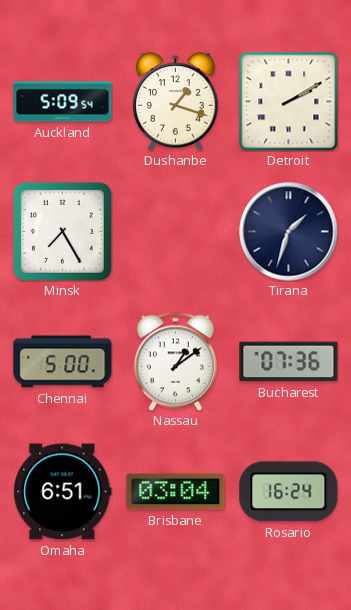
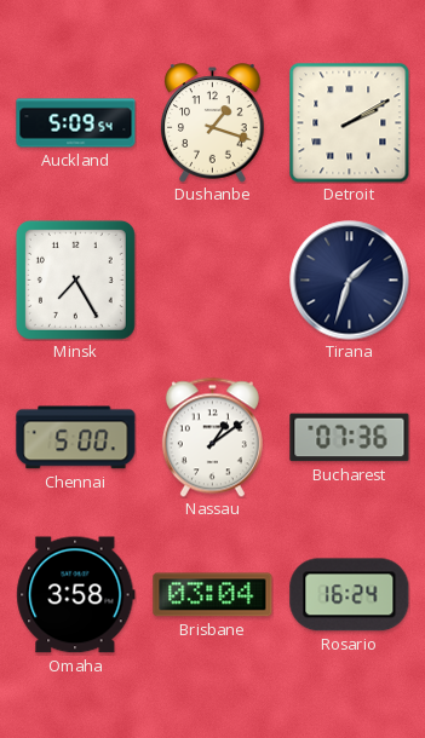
Omaha: 6:51 -> 3:58
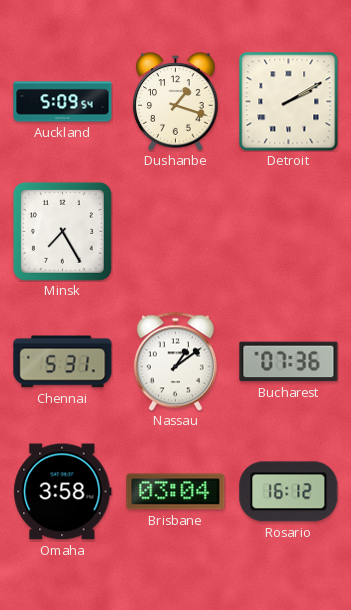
Tirana: 1:33 -> none
Chennai: 5:00 -> 5:31
Rosario: 16:24 -> 16:12
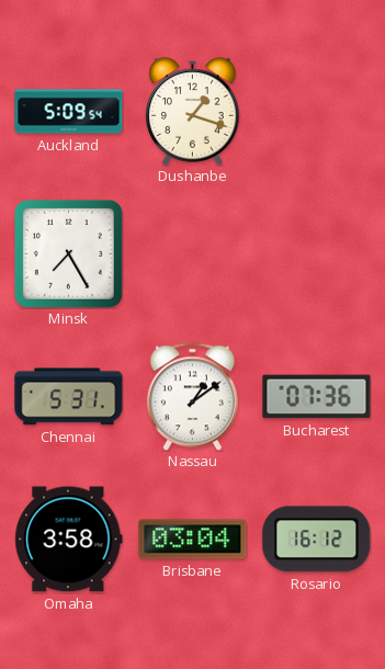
Detroit: 2:10 -> none
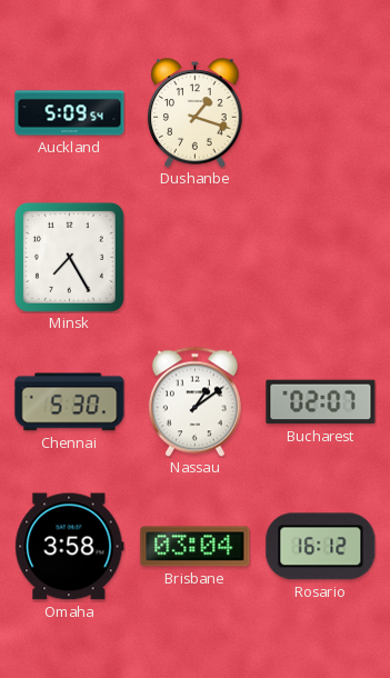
Chennai: 5:31 -> 5:30
Bucharest: 07:36 -> 02:07
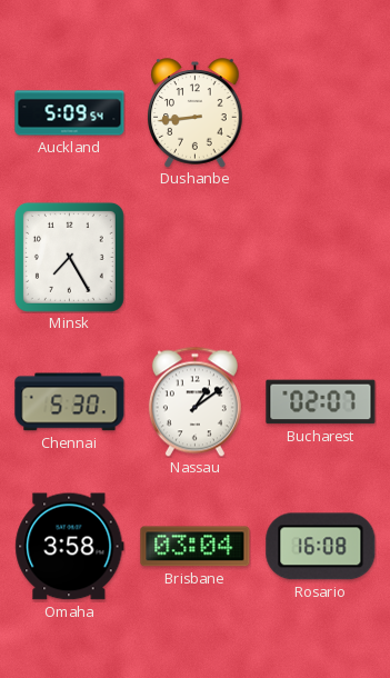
Dushanbe: 1:18 -> 8:44
Rosario: 16:12 -> 16:08
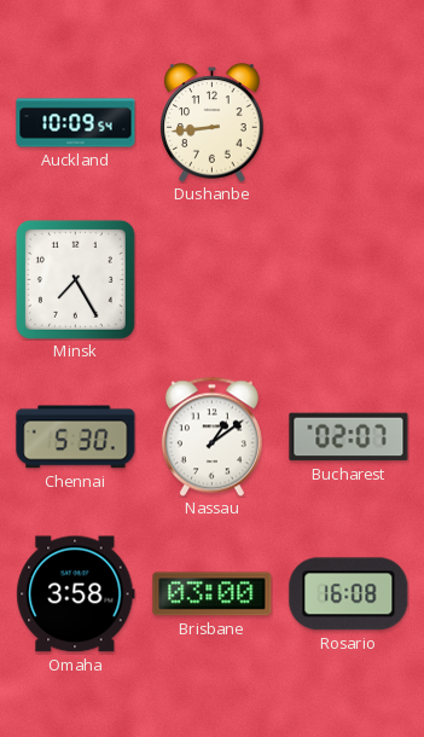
Auckland: 5:09 -> 10:09
Brisbane: 03:04 -> 03:00
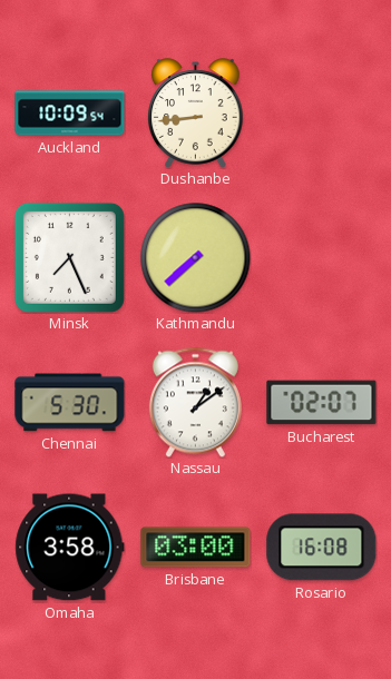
Minsk: 7:25 -> 7:26
Kathmandu: none -> 7:38
